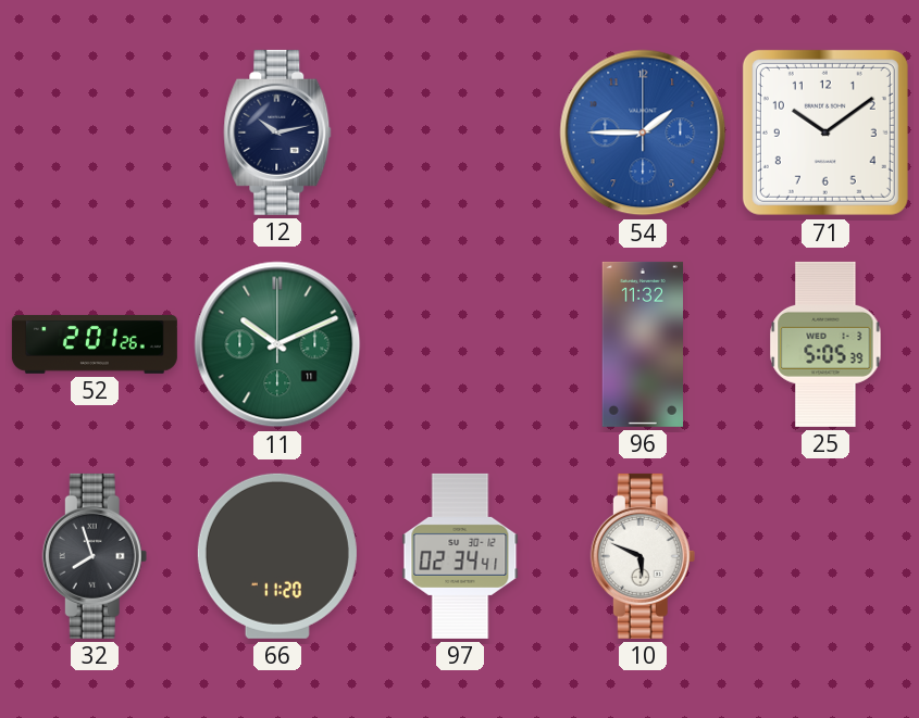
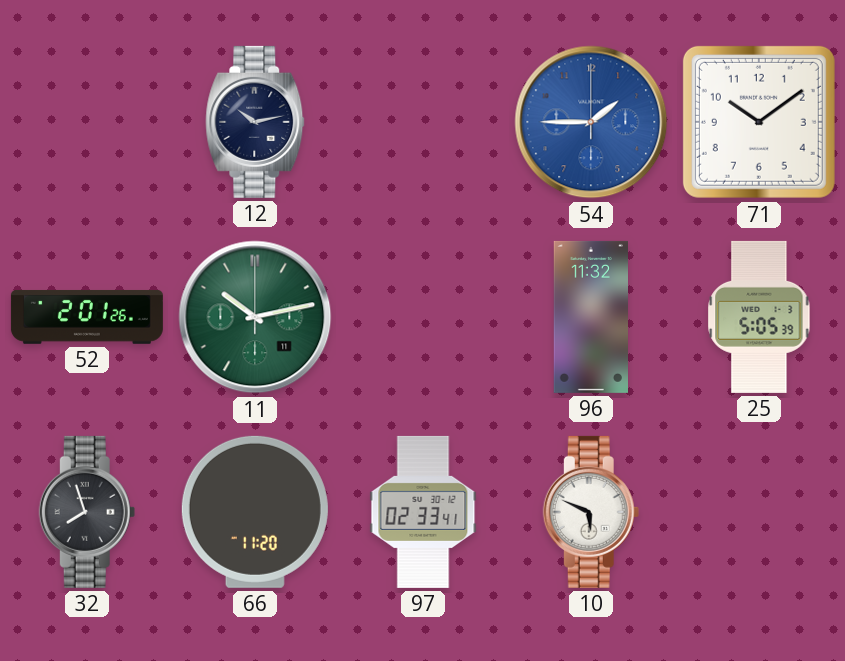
11: 10:11 -> 10:13
97: 02:34 -> 02:33
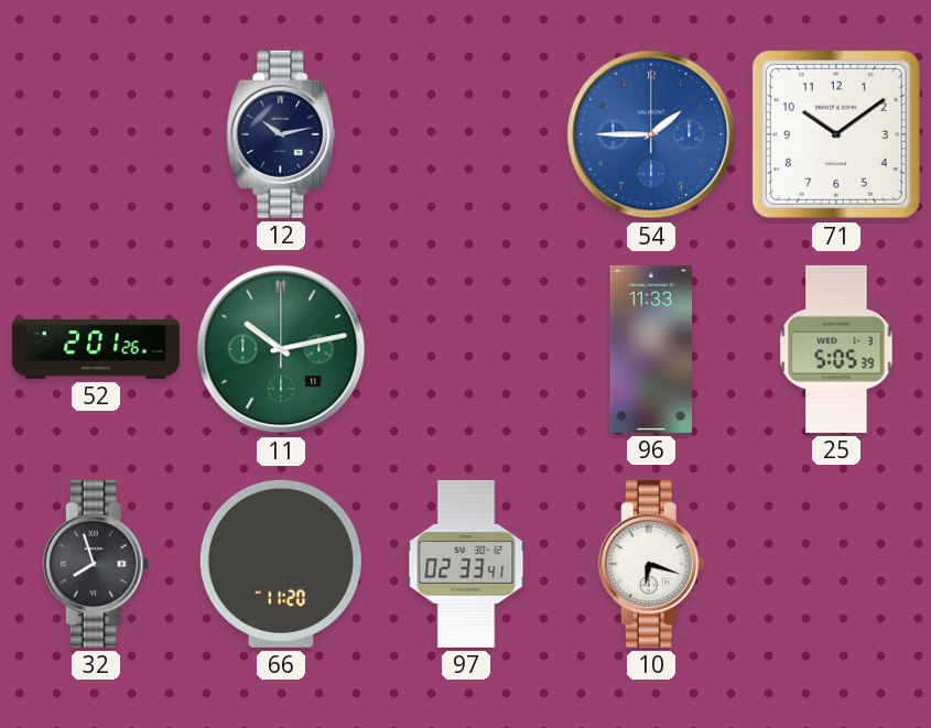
96: 11:32 -> 11:33
10: 5:49 -> 6:18
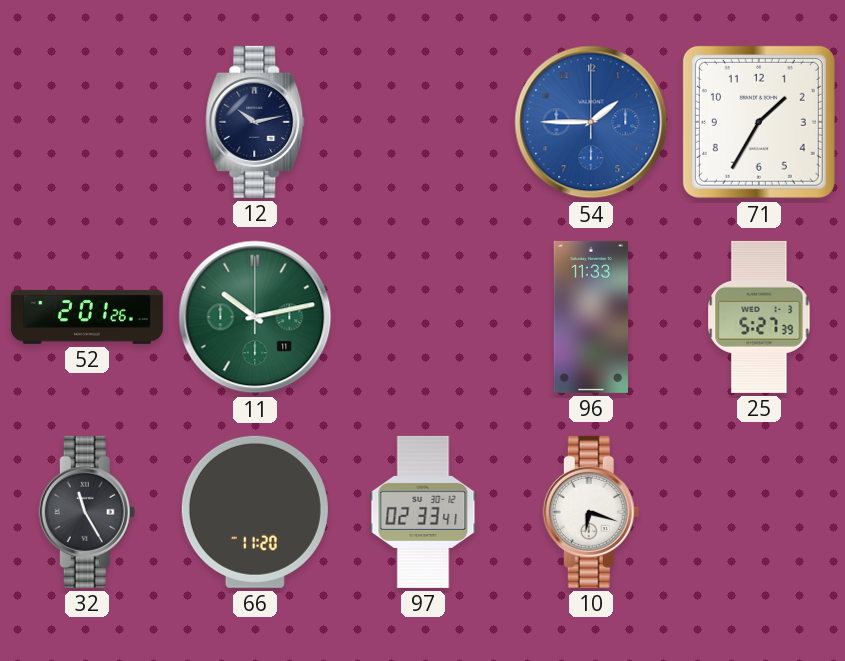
71: 10:09 -> 1:35
25: 5:05 -> 5:27
32: 7:57 -> 11:25
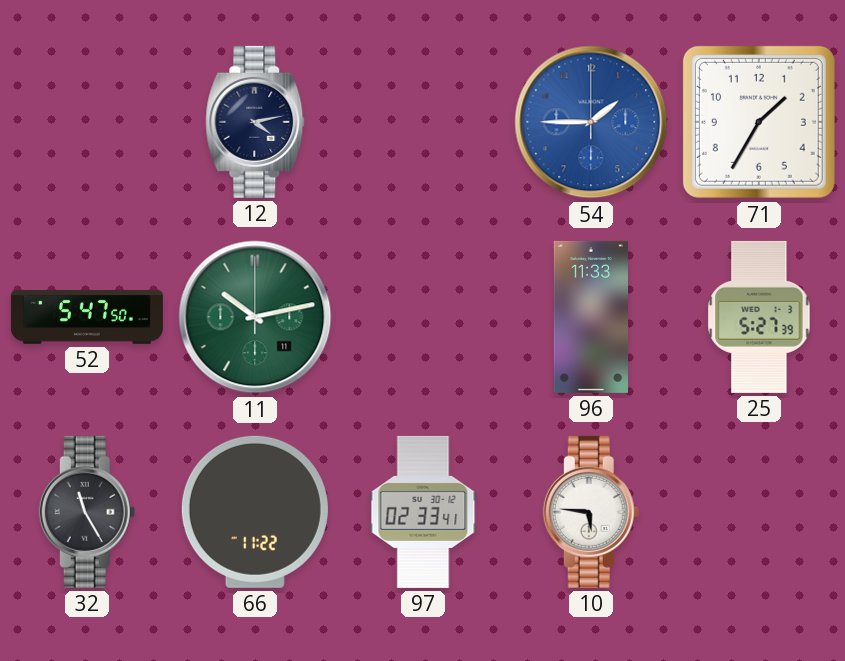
12: 10:13 -> 4:13
52: 2:01 -> 5:47
66: 11:20 -> 11:22
10: 6:18 -> 5:46
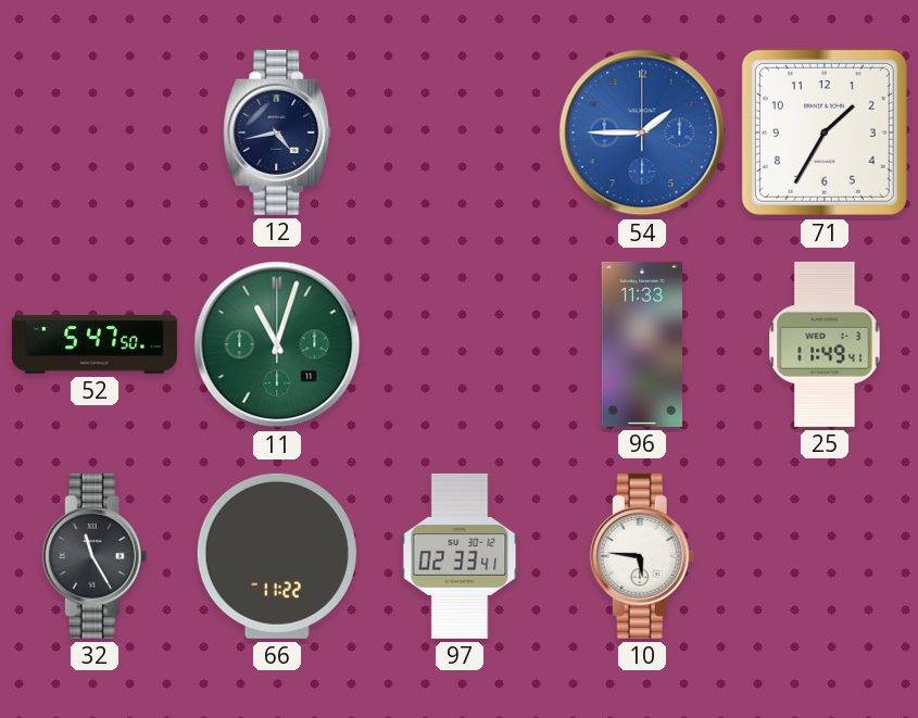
12: 4:13 -> 4:43
11: 10:13 -> 11:03
25: 5:27 -> 11:49
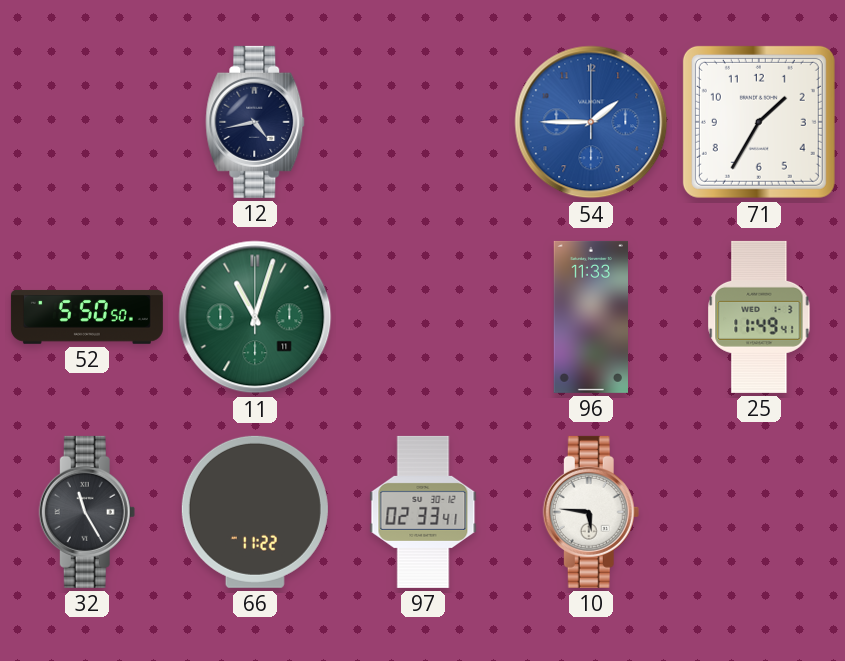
52: 5:47 -> 5:50
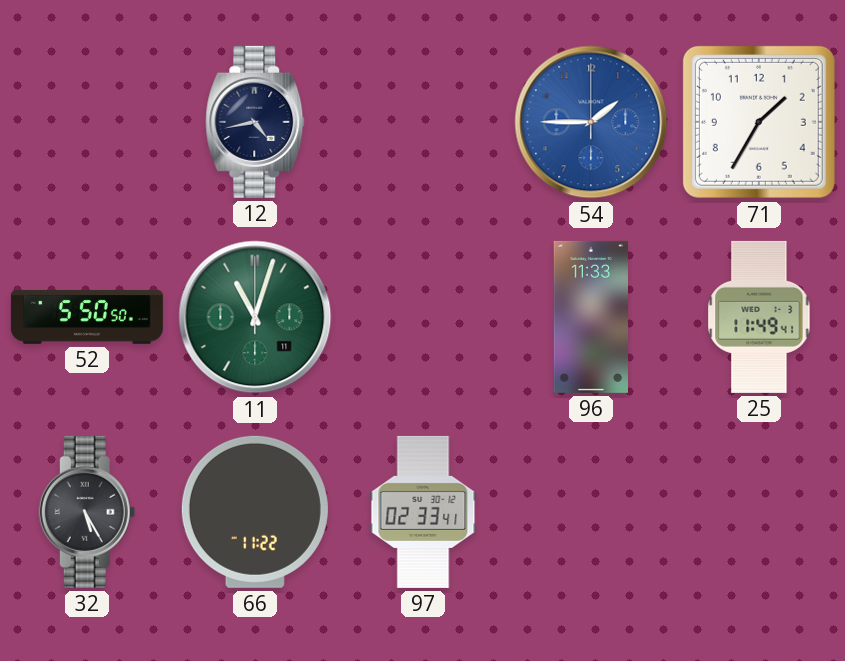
32: 11:25 -> 5:25
10: 5:46 -> none
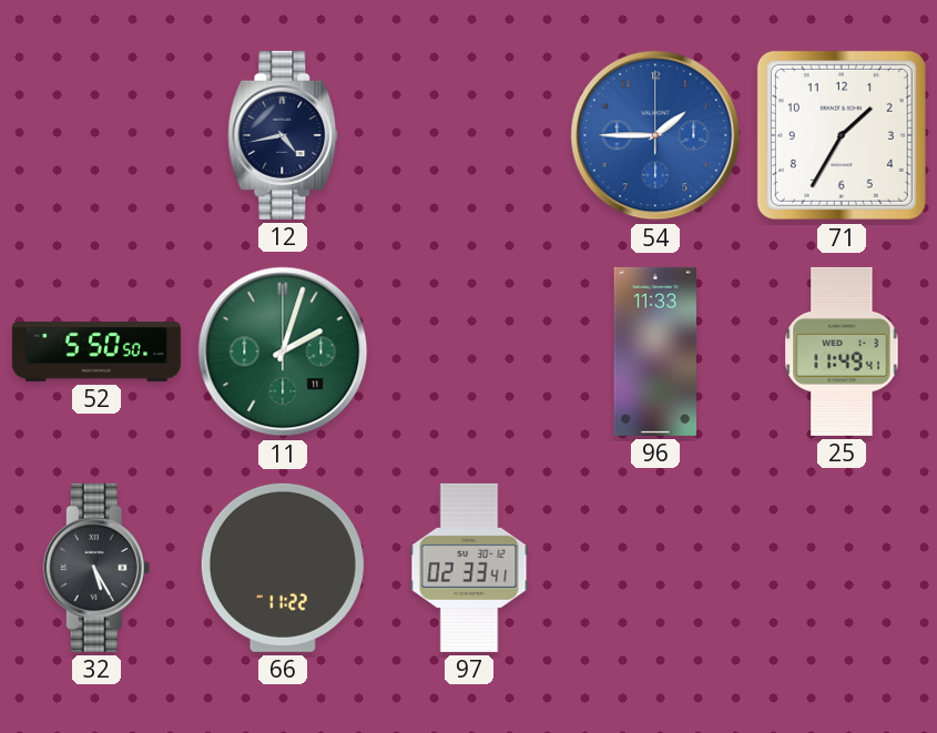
11: 11:03 -> 2:03
